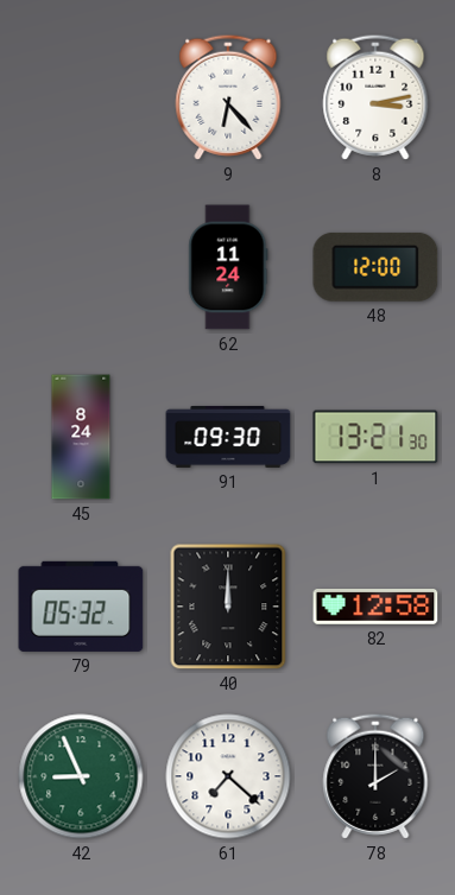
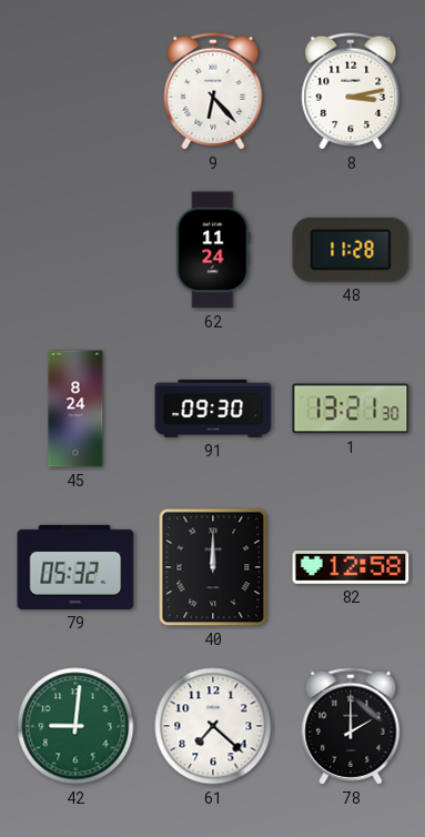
48: 12:00 -> 11:28
42: 8:56 -> 9:01
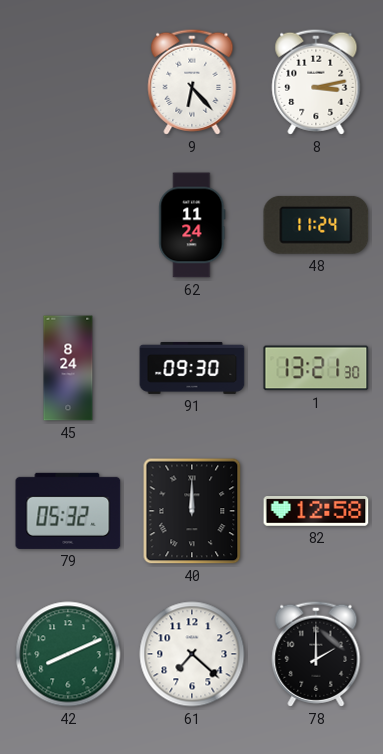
48: 11:28 -> 11:24
42: 9:01 -> 8:11
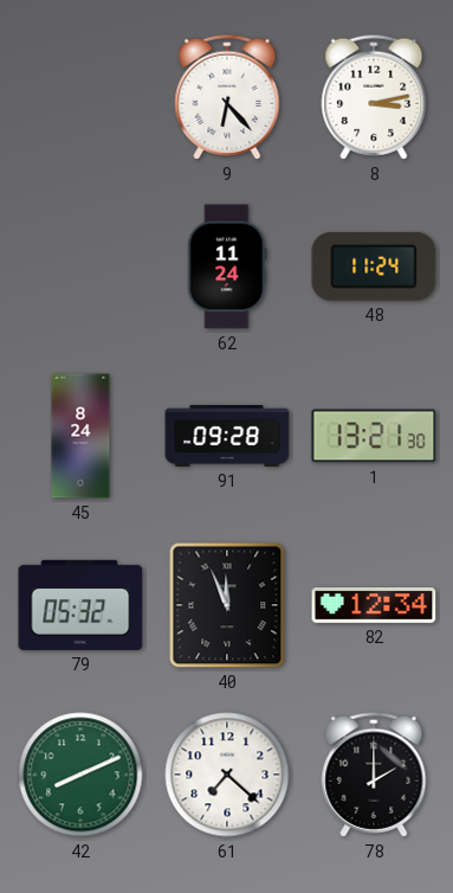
91: 09:30 -> 09:28
40: 12:00 -> 11:56
82: 12:58 -> 12:34
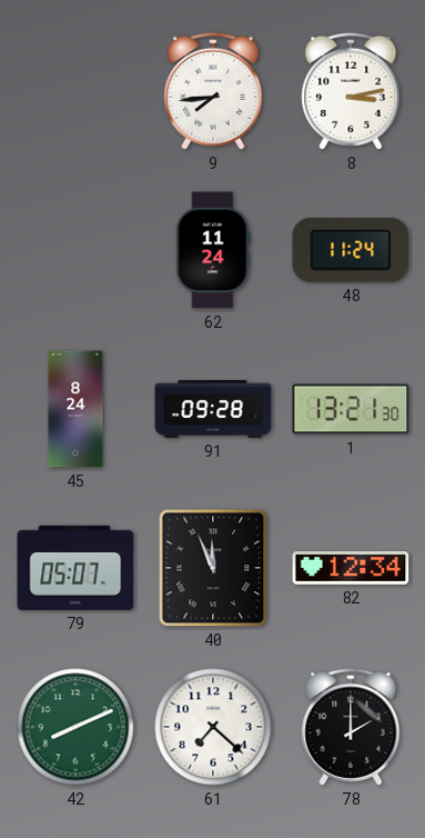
9: 6:23 -> 7:44
79: 05:32 -> 05:07
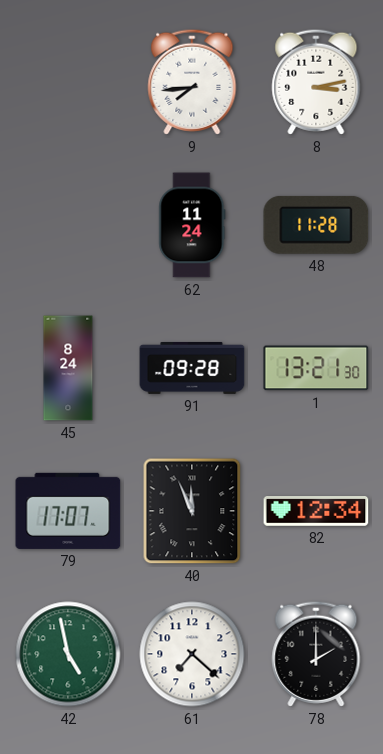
48: 11:24 -> 11:28
79: 05:07 -> 17:07
42: 8:11 -> 4:58
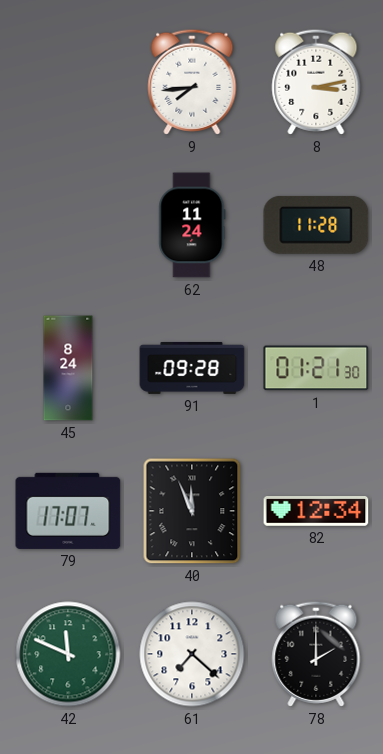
1: 13:21 -> 01:21
42: 4:58 -> 11:49
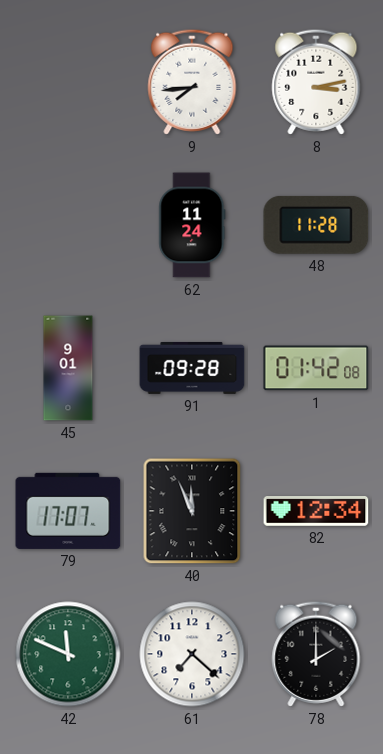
45: 8:24 -> 9:01
1: 01:21 -> 01:42
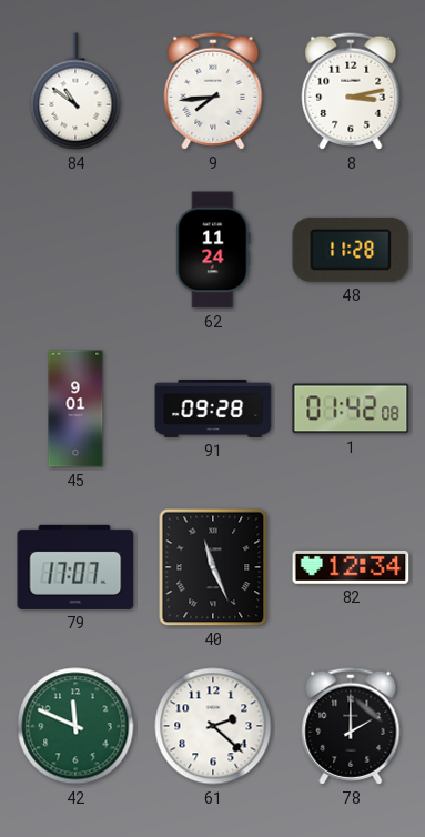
84: none -> 10:51
40: 11:56 -> 11:26
61: 7:22 -> 2:22
